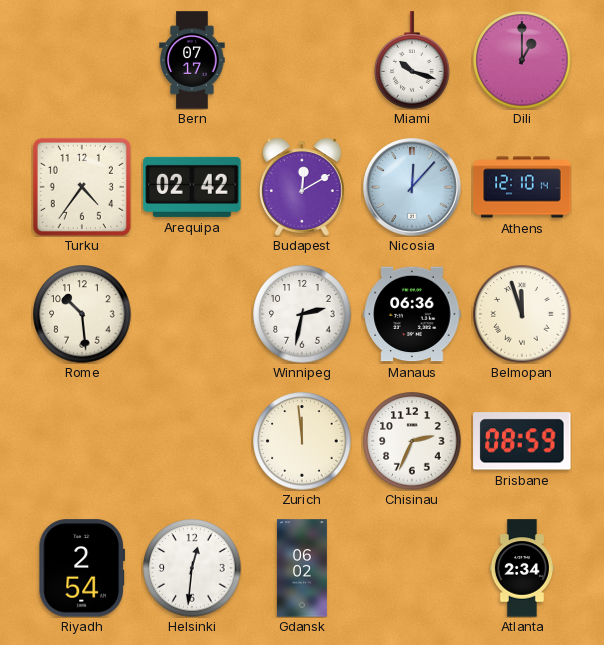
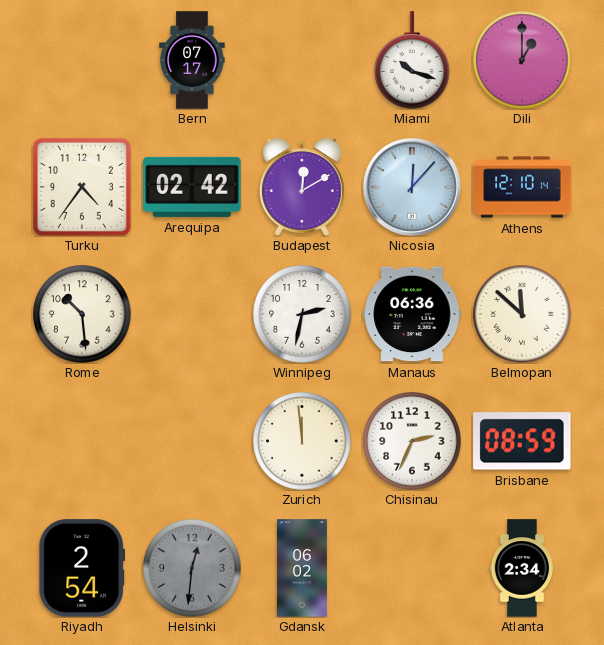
Belmopan: 11:57 -> 11:52
Helsinki dial: white -> grey
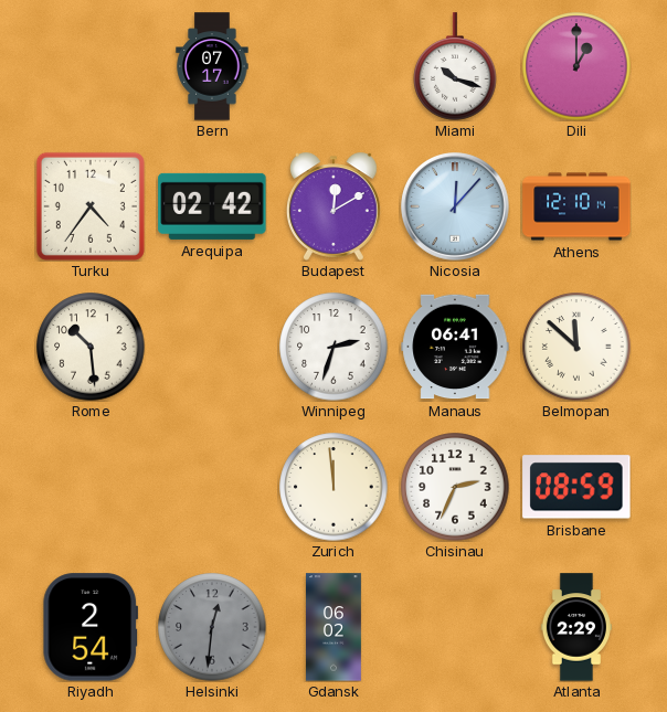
Winnipeg: 2:32 -> 2:33
Manaus: 06:36 -> 06:41
Atlanta: 2:34 -> 2:29
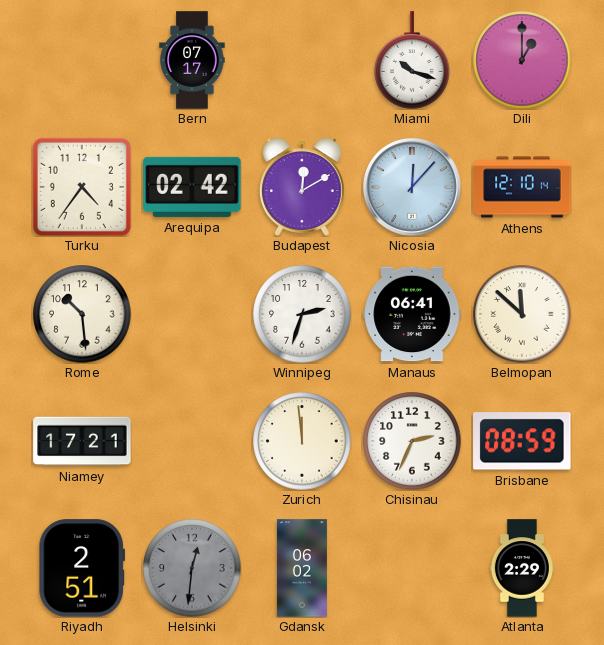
Niamey: none -> 17:21
Riyadh: 2:54 -> 2:51
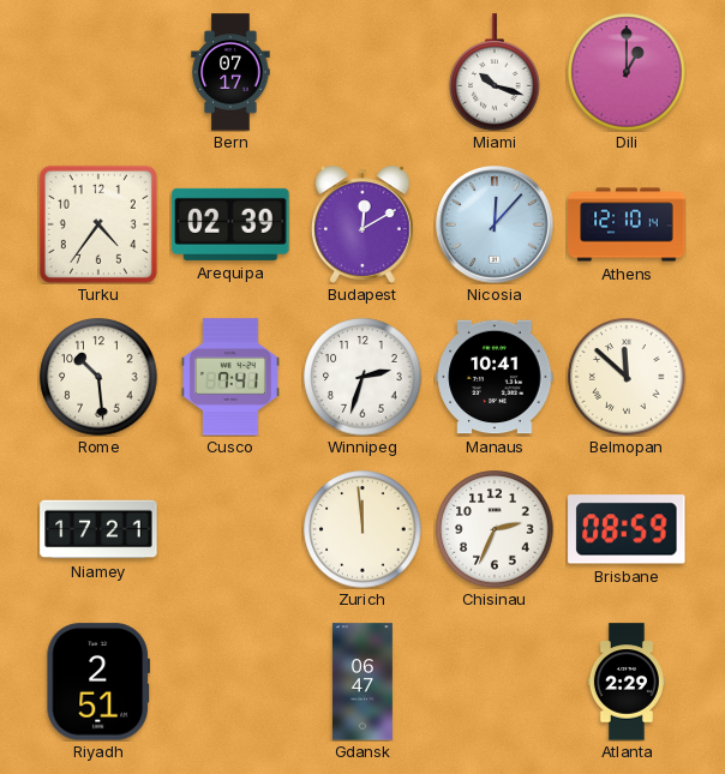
Arequipa: 02:42 -> 02:39
Cusco: none -> 7:41
Manaus: 06:41 -> 10:41
Helsinki: 12:31 -> none
Gdansk: 06:02 -> 06:47
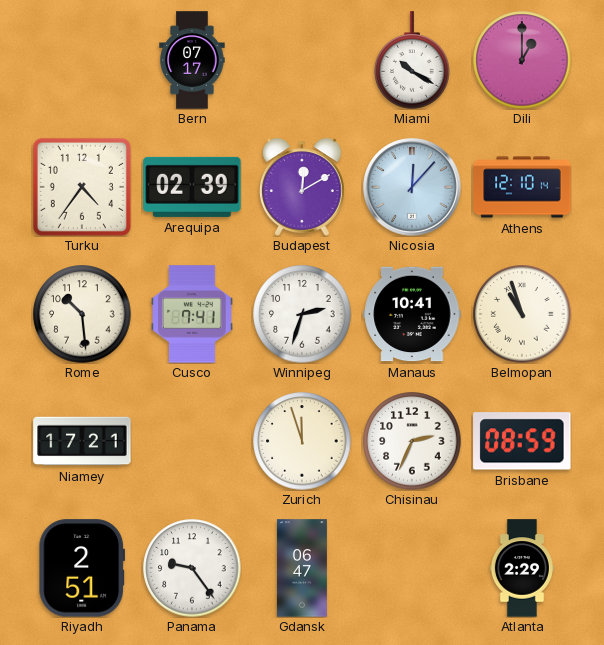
Miami: 10:18 -> 10:20
Belmopan: 11:52 -> 10:57
Zurich: 11:59 -> 11:57
Panama: none -> 9:24
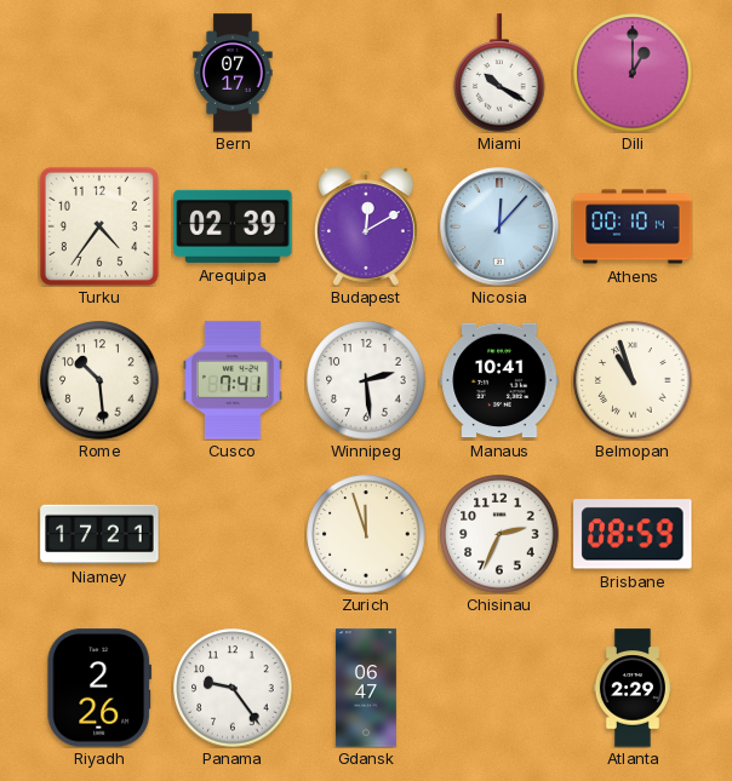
Athens: 12:10 -> 00:10
Winnipeg: 2:33 -> 2:29
Riyadh: 2:51 -> 2:26
